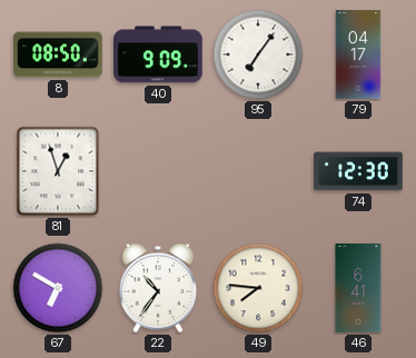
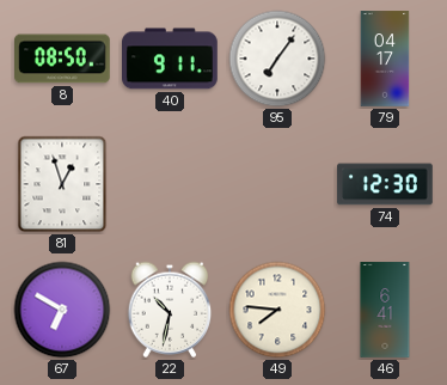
40: 9:09 -> 9:11
22: 10:36 -> 10:32
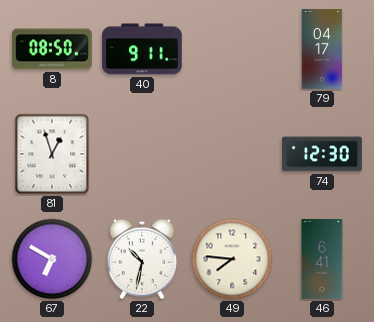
95: 7:06 -> none
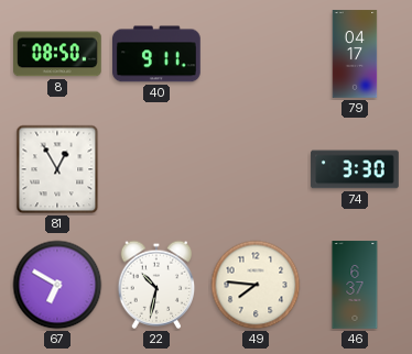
81: 12:57 -> 12:55
74: 12:30 -> 3:30
46: 6:41 -> 6:37
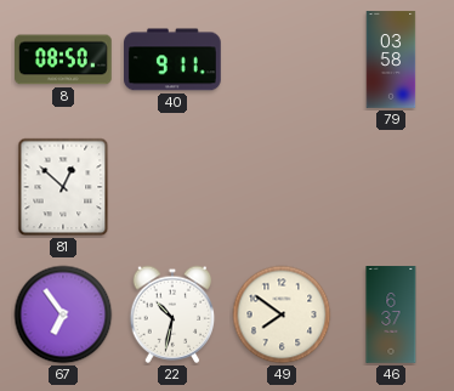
79: 04:17 -> 03:58
81: 12:55 -> 12:52
74: 3:30 -> none
67: 6:50 -> 6:54
49: 7:46 -> 7:51
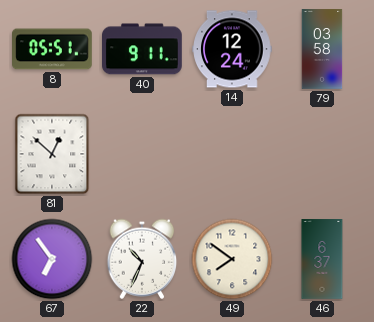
8: 08:50 -> 05:51
14: none -> 12:24
22: 10:32 -> 10:34
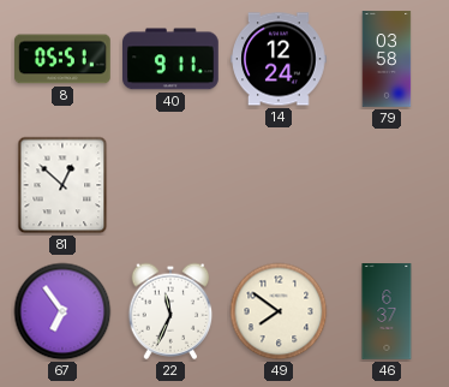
22: 10:34 -> 11:34
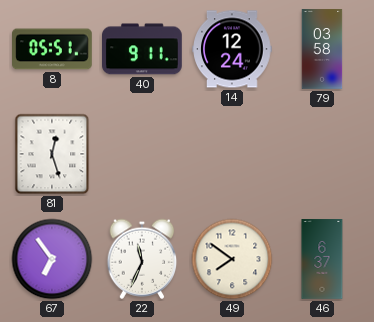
81: 12:52 -> 12:27
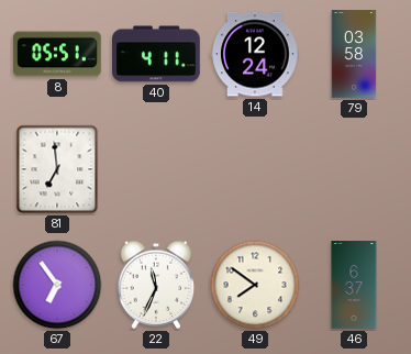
40: 9:11 -> 4:11
81: 12:27 -> 6:59
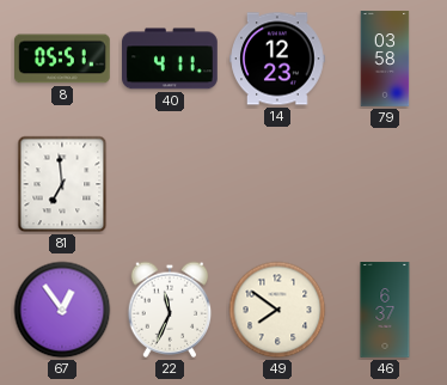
14: 12:24 -> 12:23
67: 6:54 -> 12:54
